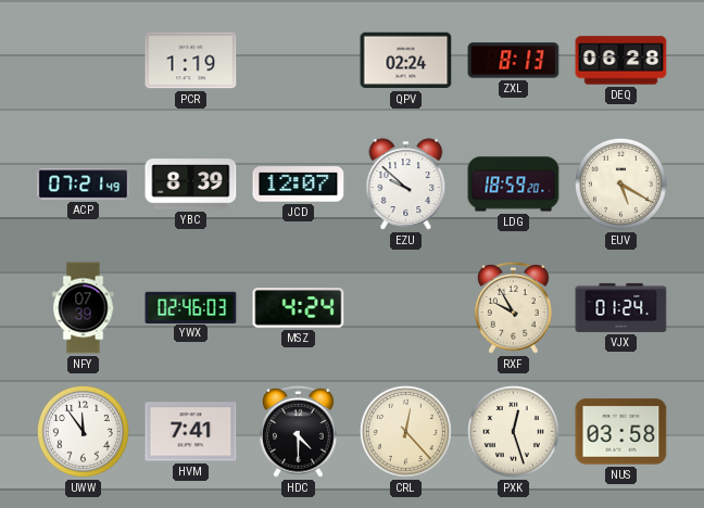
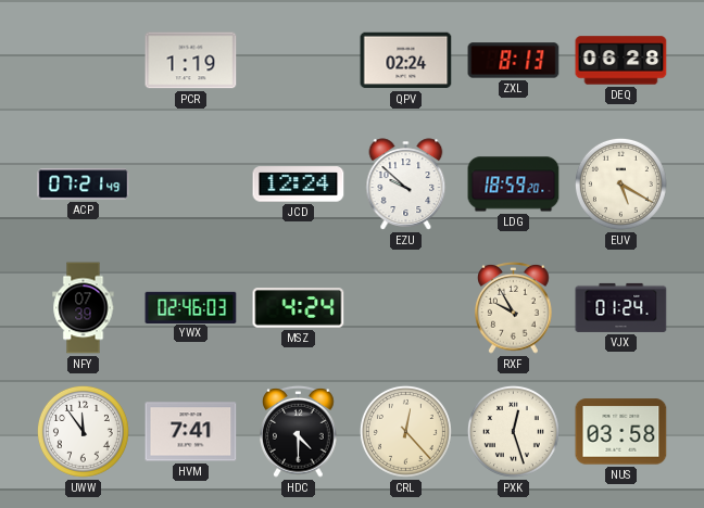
YBC: 8:39 -> none
JCD: 12:07 -> 12:24
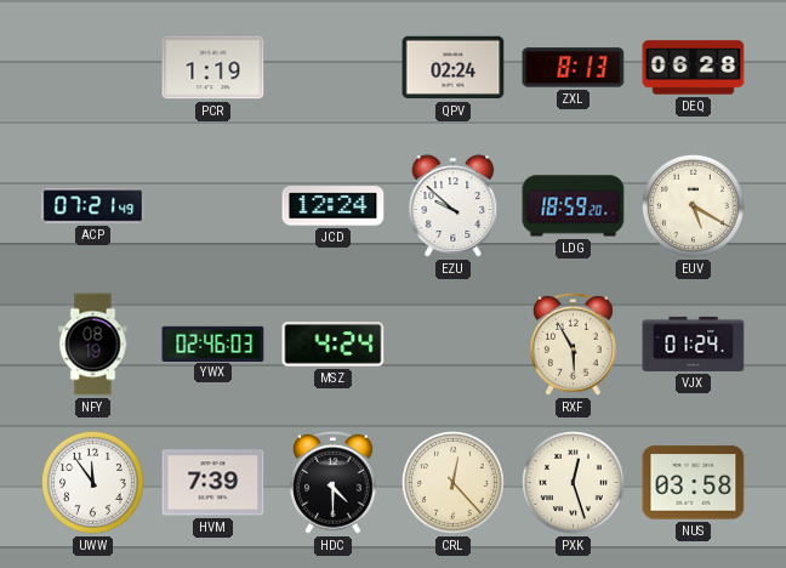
NFY: 07:39 -> 08:19
RXF: 9:55 -> 5:55
HVM: 7:41 -> 7:39
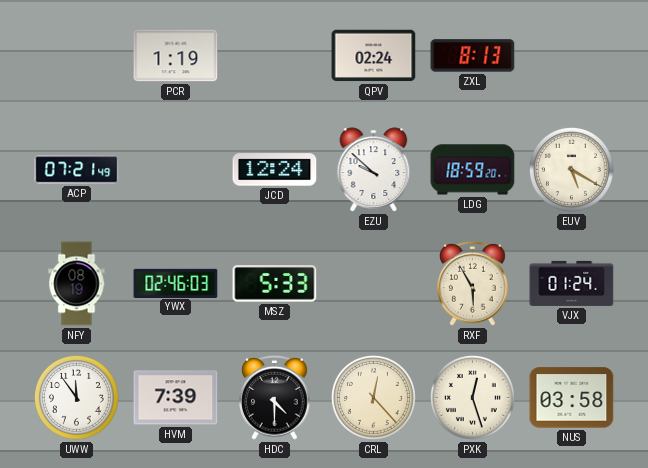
DEQ: 06:28 -> none
MSZ: 4:24 -> 5:33
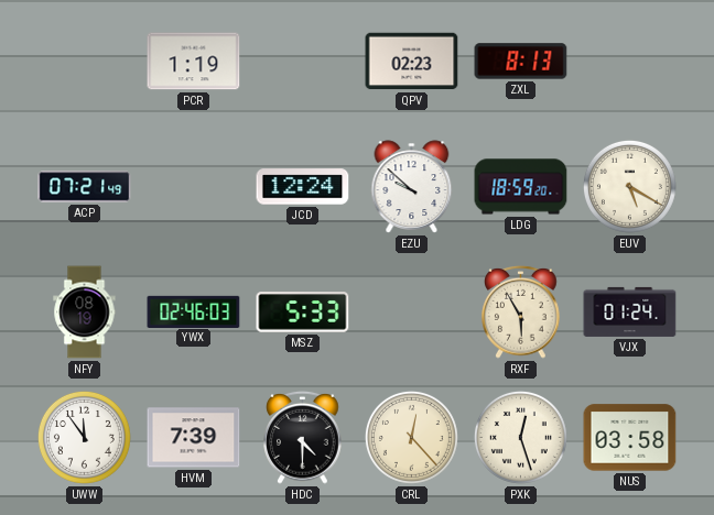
QPV: 02:24 -> 02:23
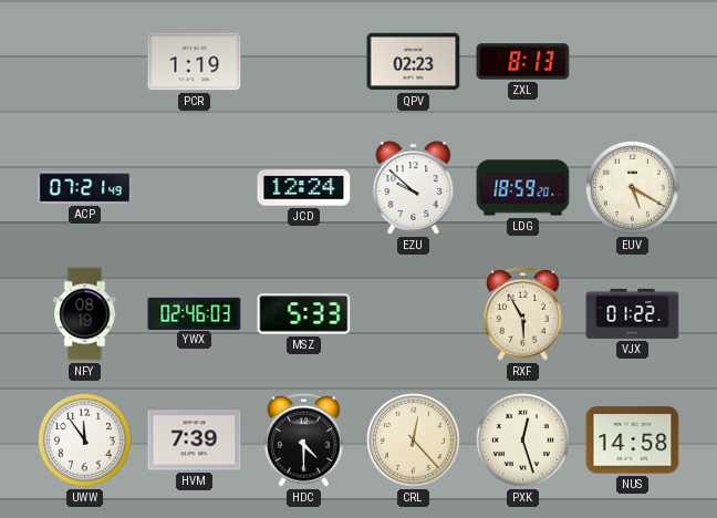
VJX: 01:24 -> 01:22
NUS: 03:58 -> 14:58
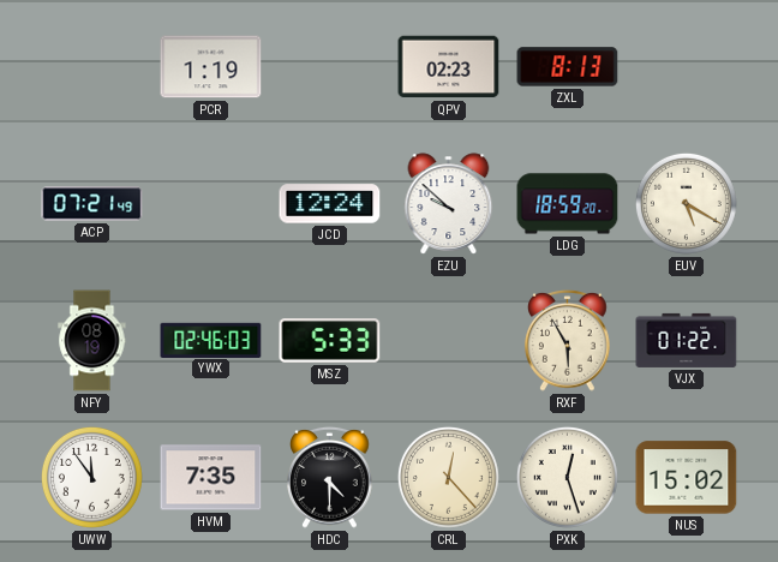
HVM: 7:39 -> 7:35
NUS: 14:58 -> 15:02
